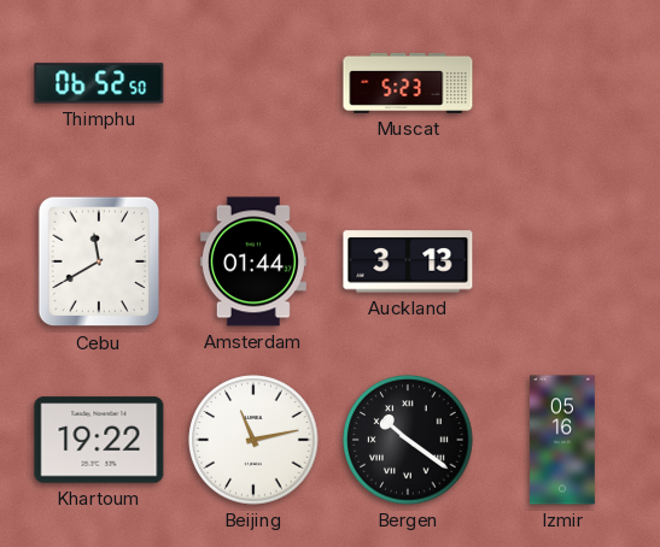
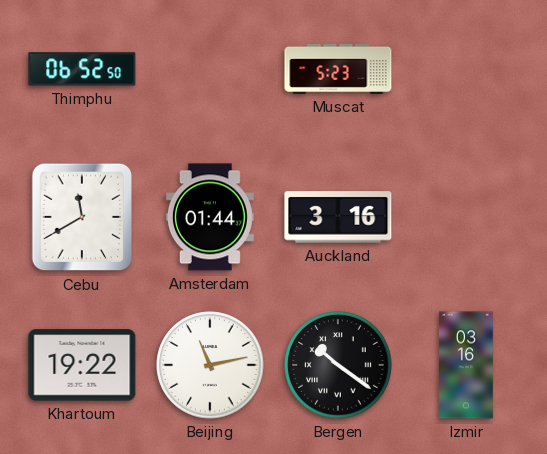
Auckland: 3:13 -> 3:16
Izmir: 05:16 -> 03:16
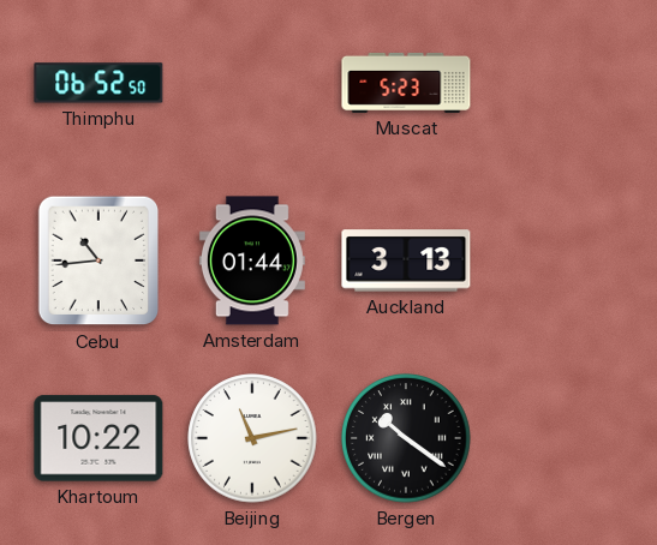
Cebu: 11:40 -> 10:44
Auckland: 3:16 -> 3:13
Khartoum: 19:22 -> 10:22
Izmir: 03:16 -> none
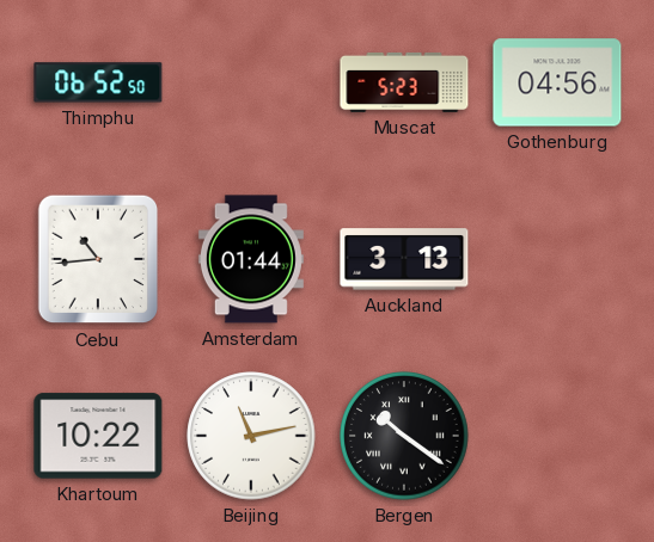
Gothenburg: none -> 04:56
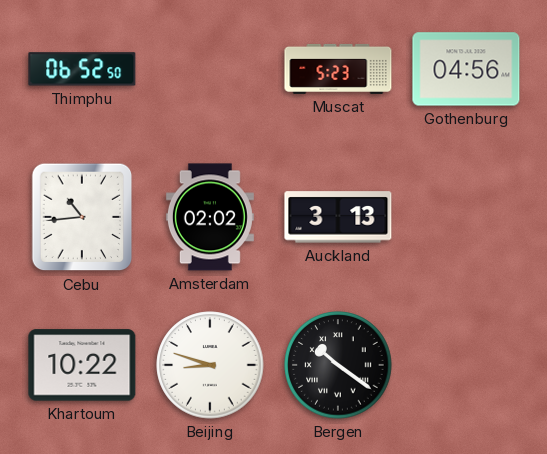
Amsterdam: 01:44 -> 02:02
Beijing: 11:13 -> 8:48
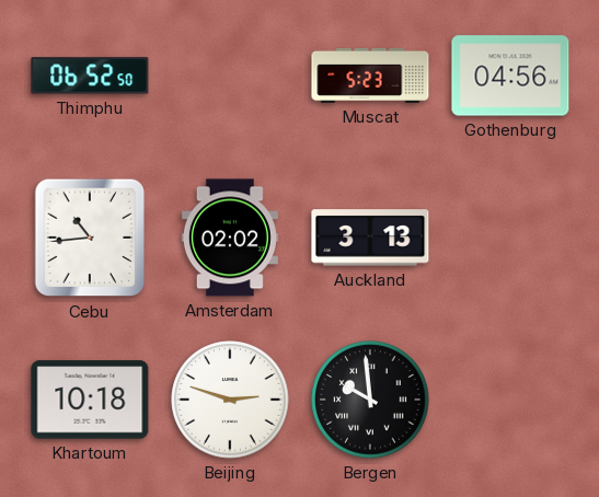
Khartoum: 10:22 -> 10:18
Beijing: 8:48 -> 2:48
Bergen: 10:21 -> 9:59
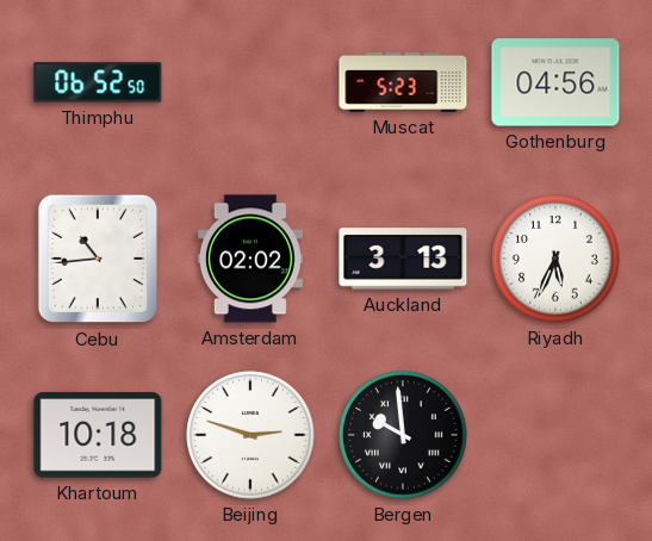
Riyadh: none -> 5:34
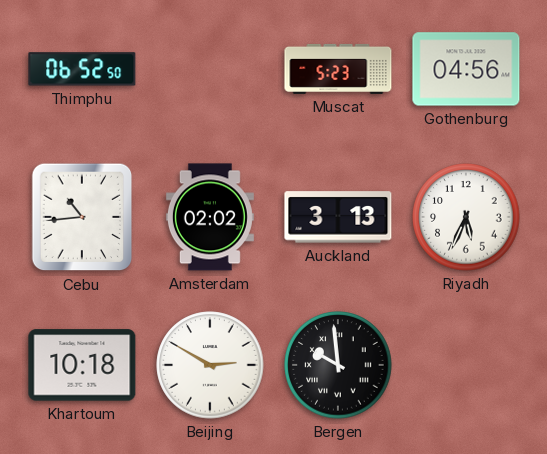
Beijing: 2:48 -> 2:50
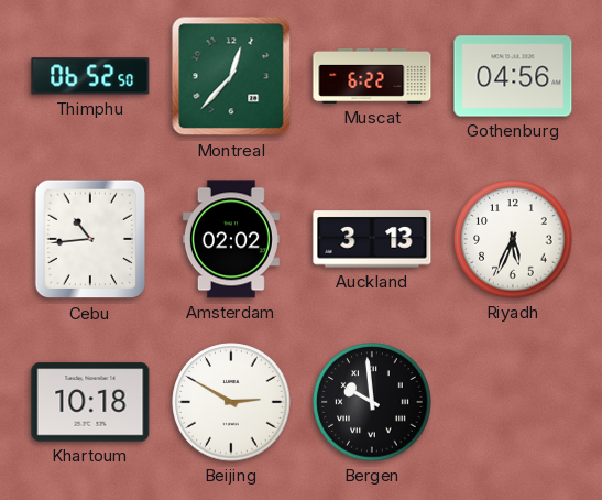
Montreal: none -> 12:37
Muscat: 5:23 -> 6:22
